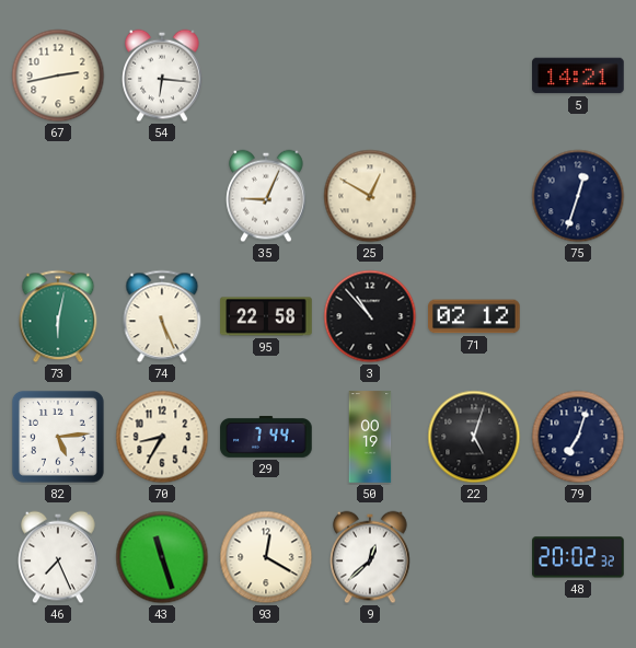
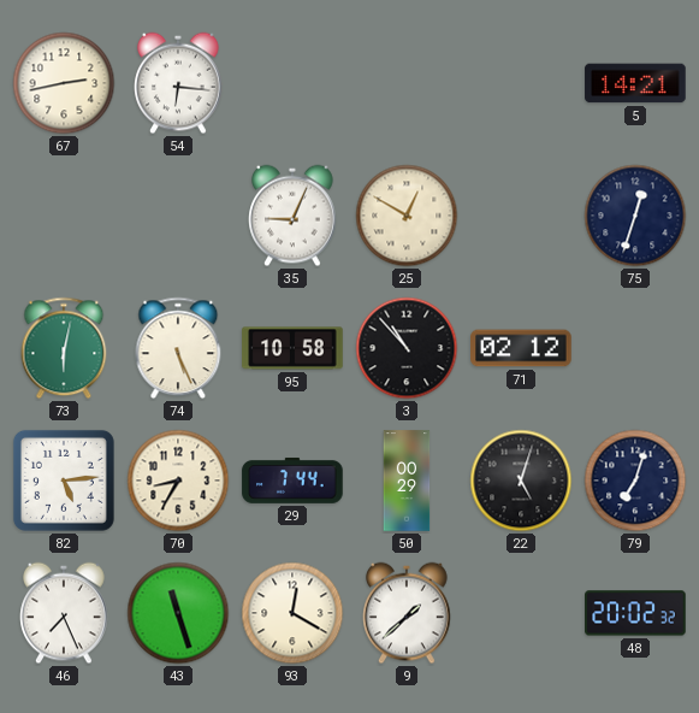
95: 22:58 -> 10:58
50: 00:19 -> 00:29
9: 12:38 -> 1:38
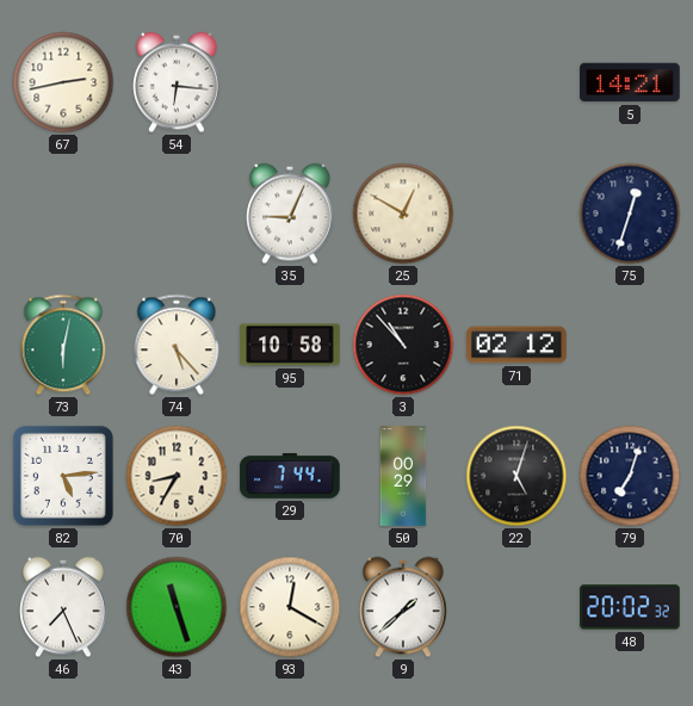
74: 5:26 -> 5:23
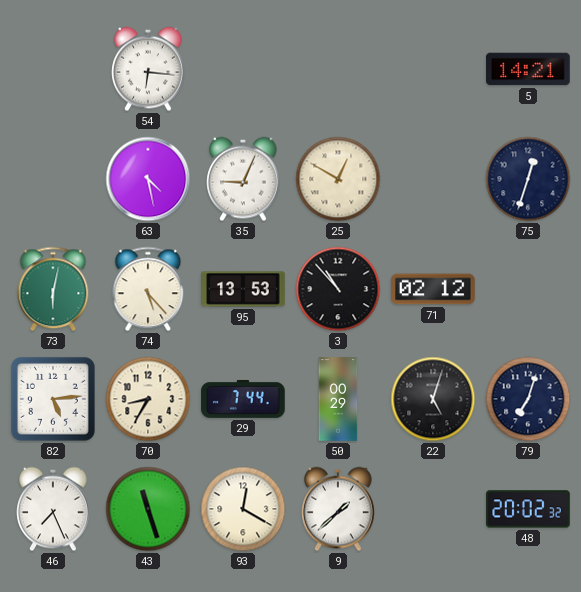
67: 2:43 -> none
63: none -> 4:28
95: 10:58 -> 13:53
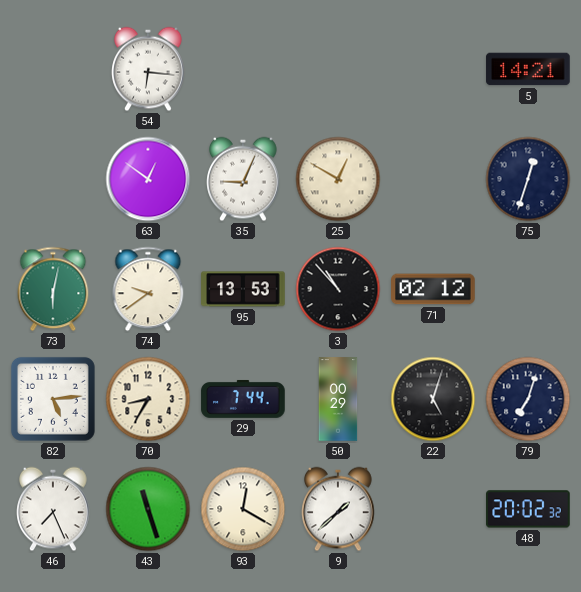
63: 4:28 -> 12:51
74: 5:23 -> 9:39
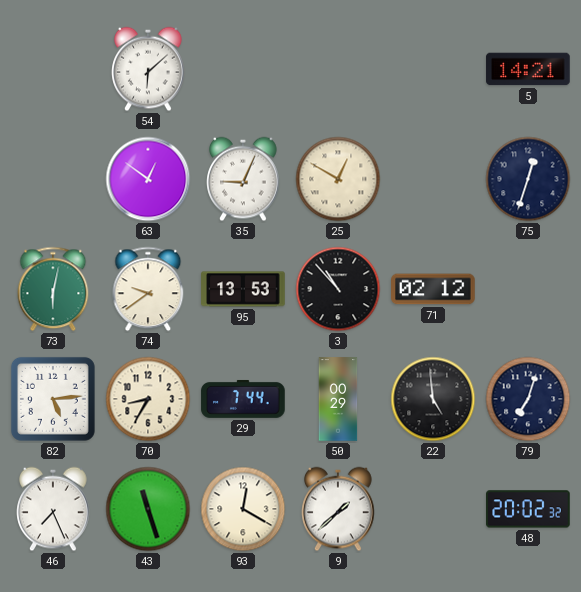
54: 6:16 -> 6:08
22: 5:03 -> 4:59
